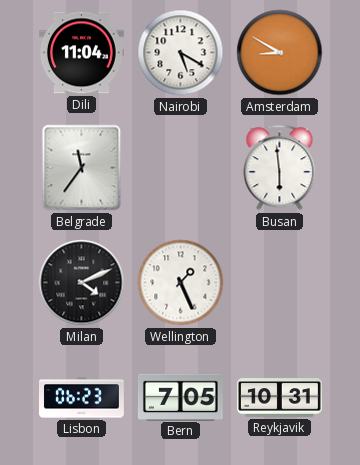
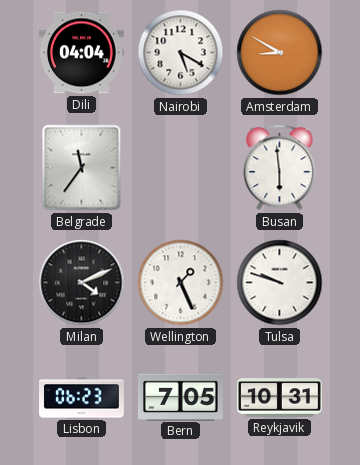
Dili: 11:04 -> 04:04
Tulsa: none -> 9:48
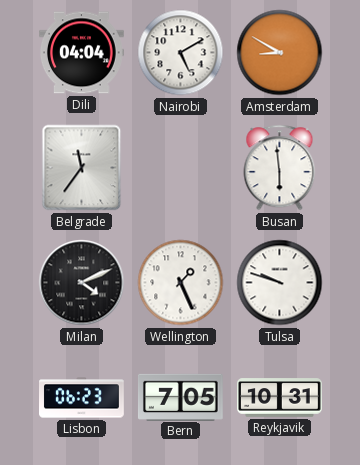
Nairobi: 5:20 -> 5:10
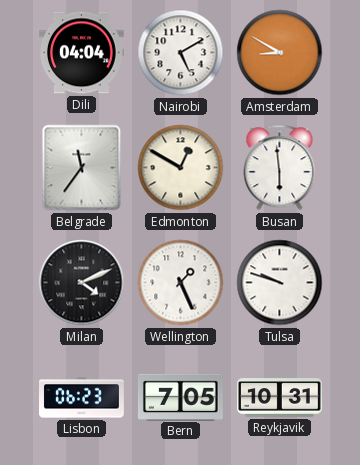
Edmonton: none -> 12:50
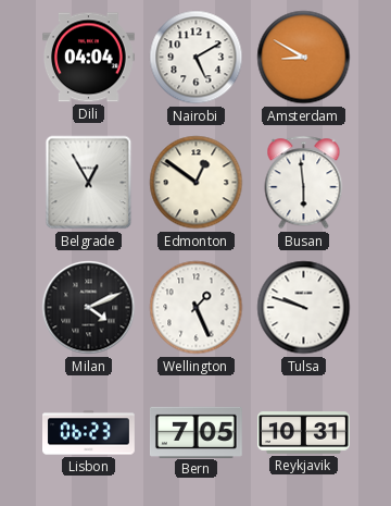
Belgrade: 11:36 -> 12:55
Edmonton: 12:50 -> 12:51
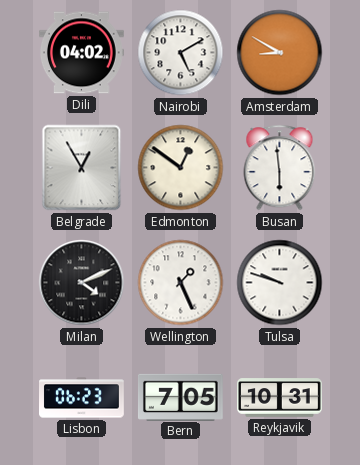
Dili: 04:04 -> 04:02
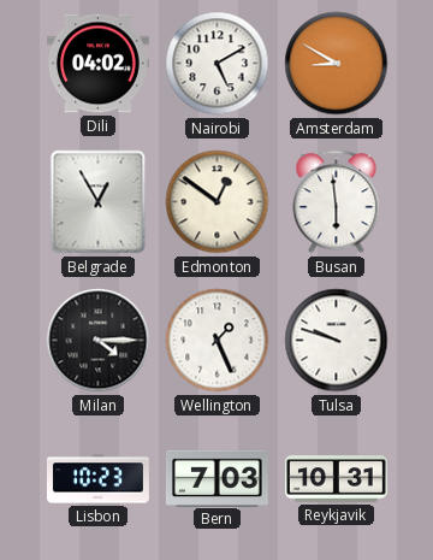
Milan: 4:11 -> 4:15
Lisbon: 06:23 -> 10:23
Bern: 7:05 -> 7:03
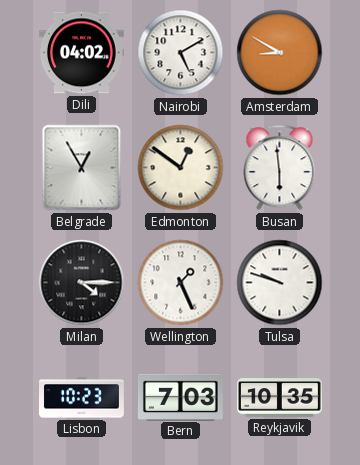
Reykjavik: 10:31 -> 10:35
